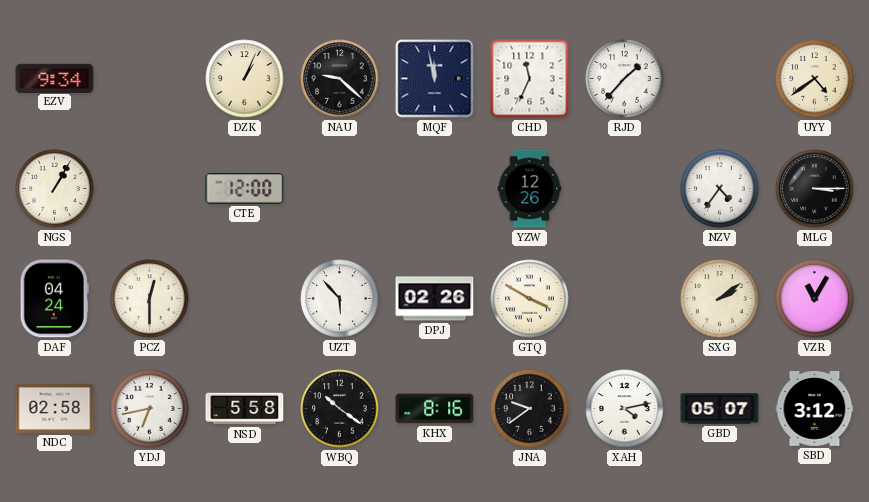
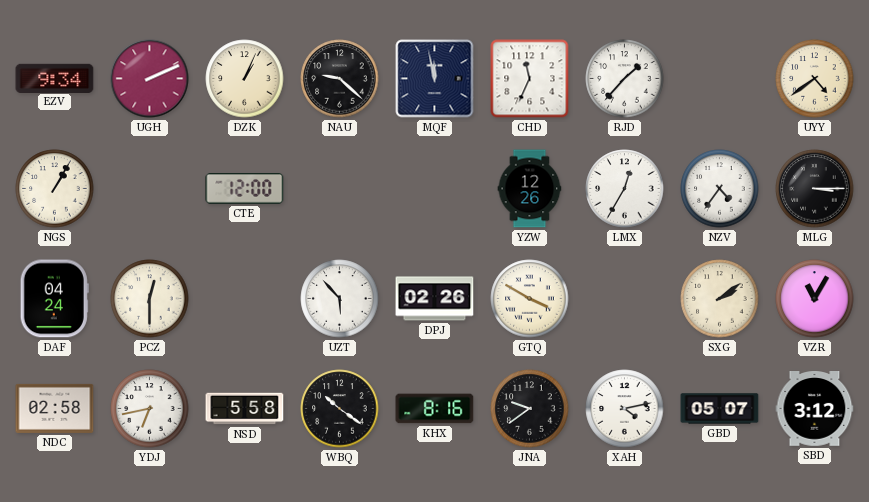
UGH: none -> 2:11
LMX: none -> 12:35
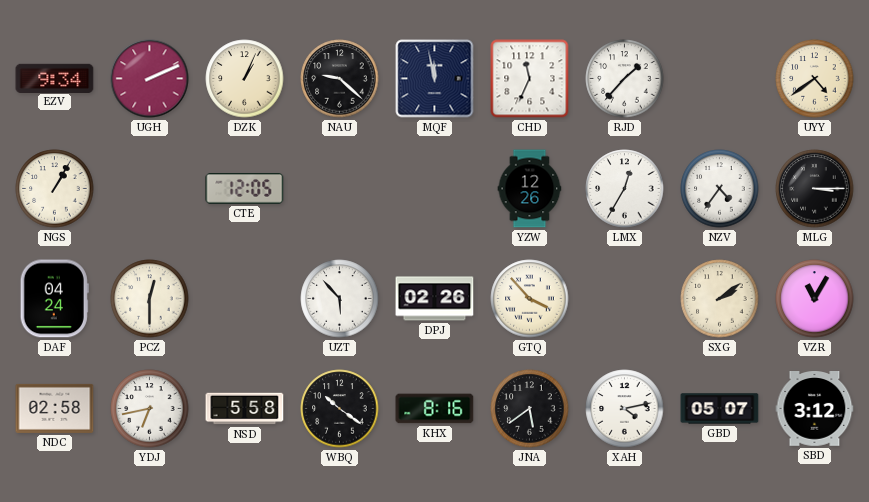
CTE: 12:00 -> 12:05
GTQ: 3:50 -> 3:53
JNA: 9:39 -> 5:39
